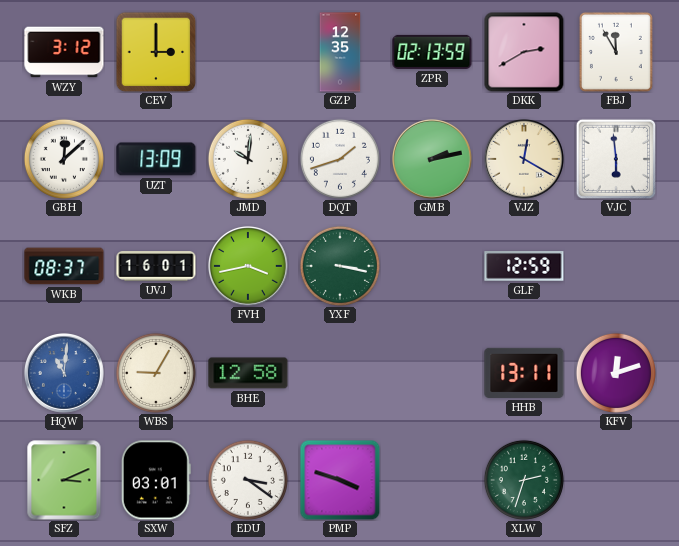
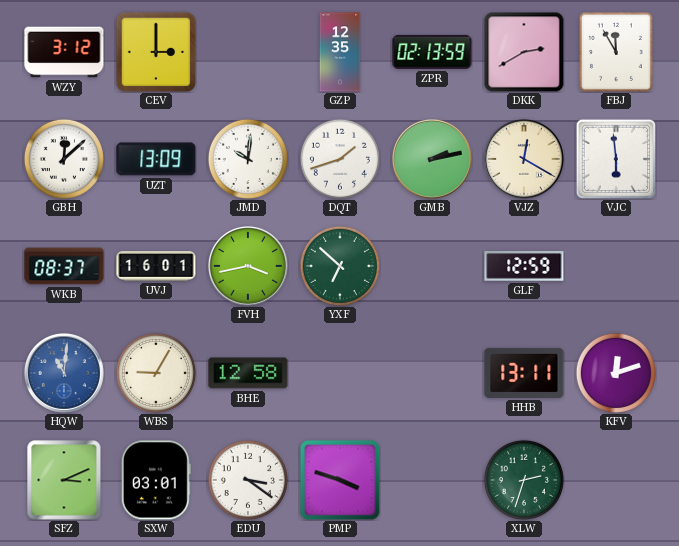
YXF: 3:17 -> 6:52
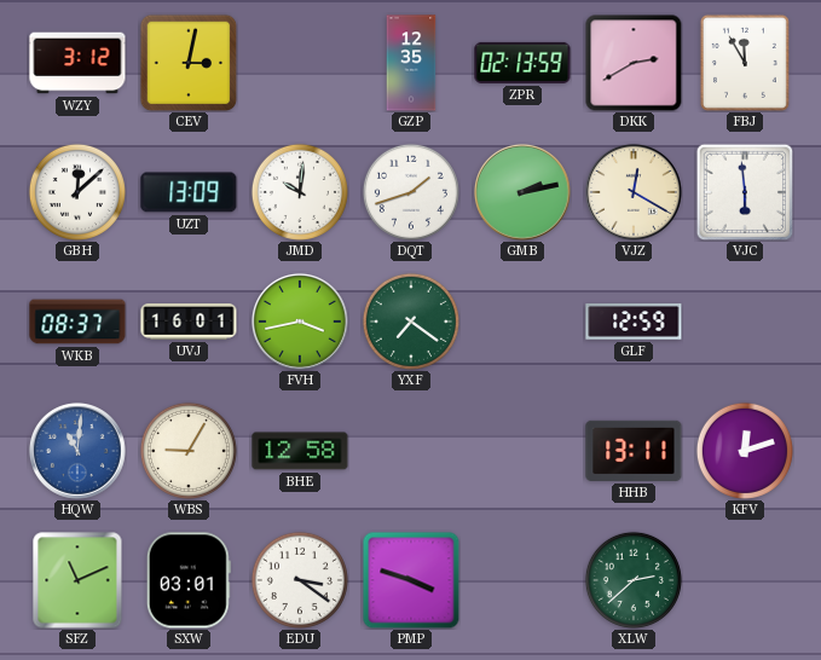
CEV: 3:00 -> 3:02
YXF: 6:52 -> 7:21
SFZ: 3:11 -> 11:11
XLW: 2:33 -> 2:38
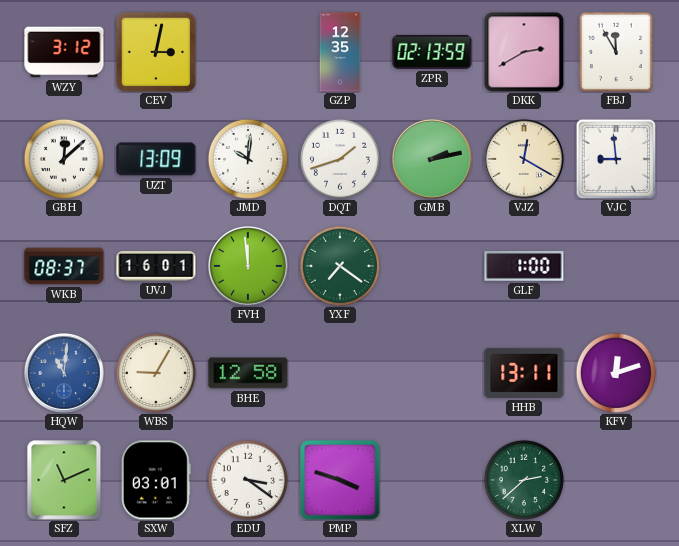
VJC: 5:59 -> 8:59
FVH: 3:43 -> 11:59
GLF: 12:59 -> 1:00
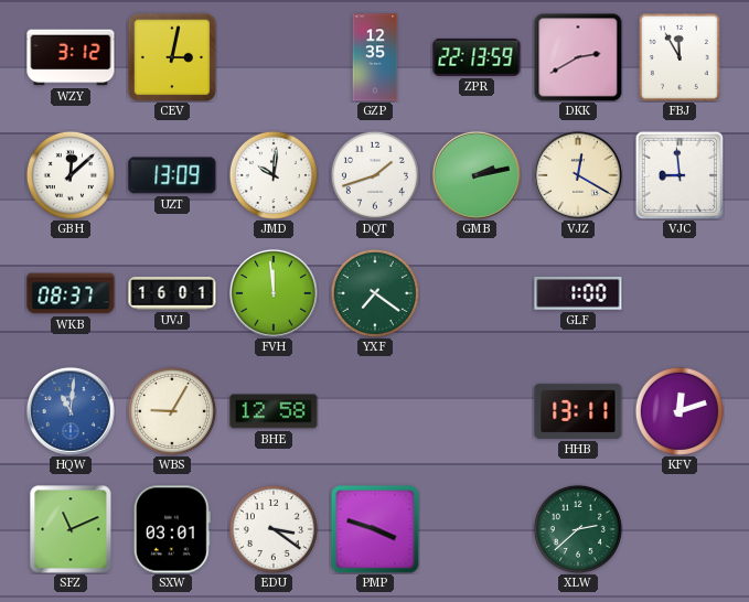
ZPR: 02:13 -> 22:13
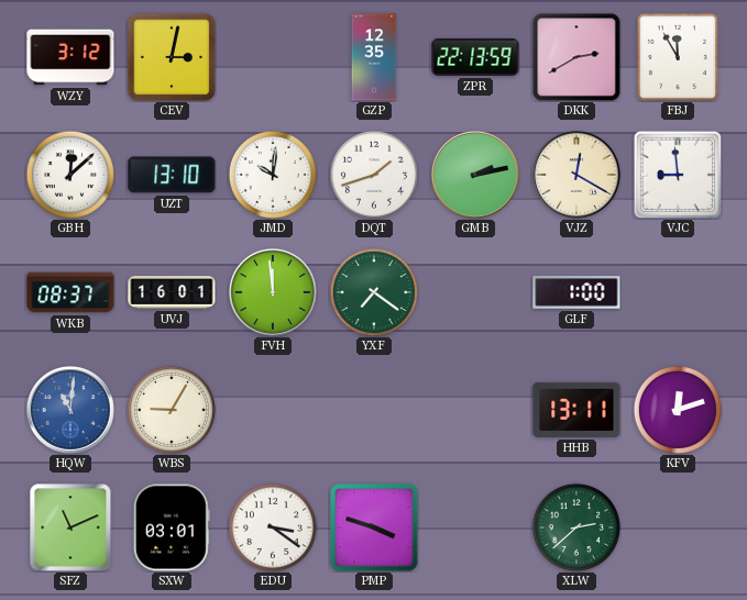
UZT: 13:09 -> 13:10
BHE: 12:58 -> none
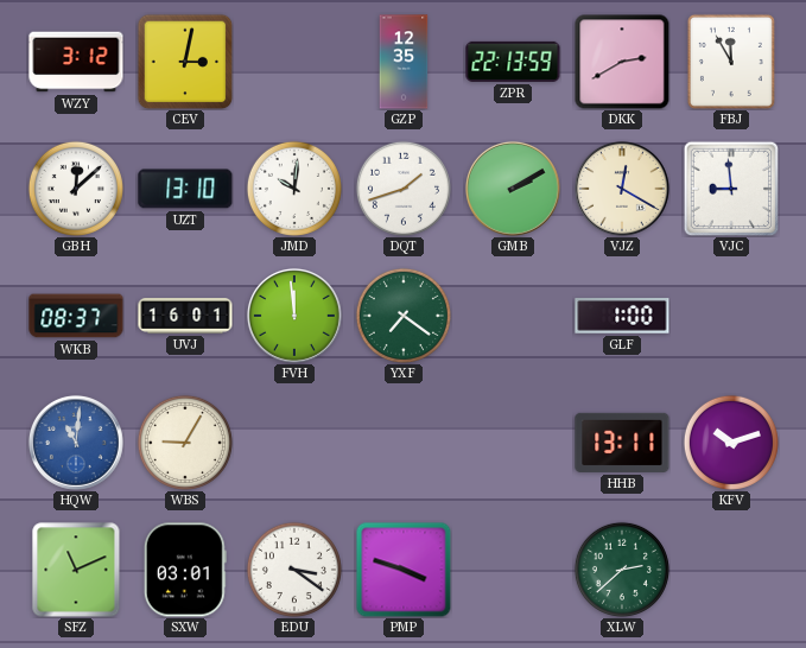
GMB: 2:13 -> 2:10
KFV: 12:12 -> 10:12
